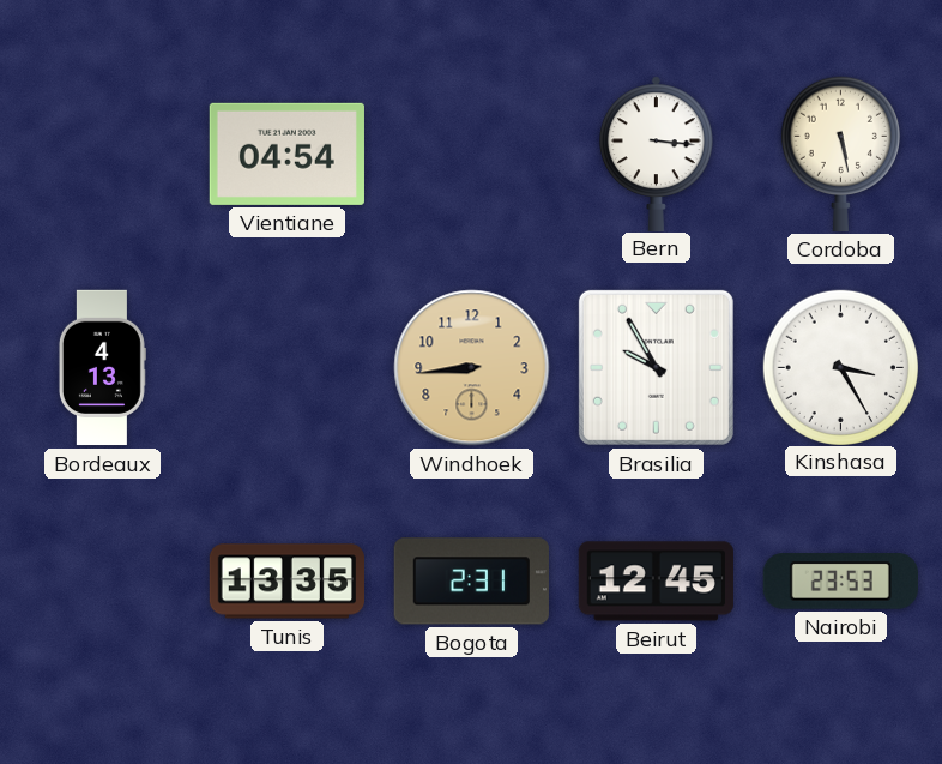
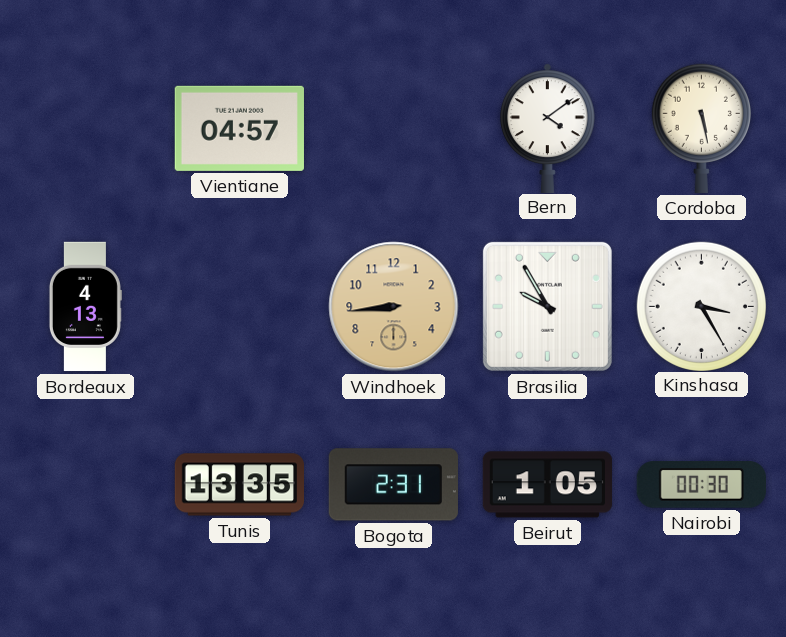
Vientiane: 04:54 -> 04:57
Bern: 3:16 -> 4:09
Beirut: 12:45 -> 1:05
Nairobi: 23:53 -> 00:30
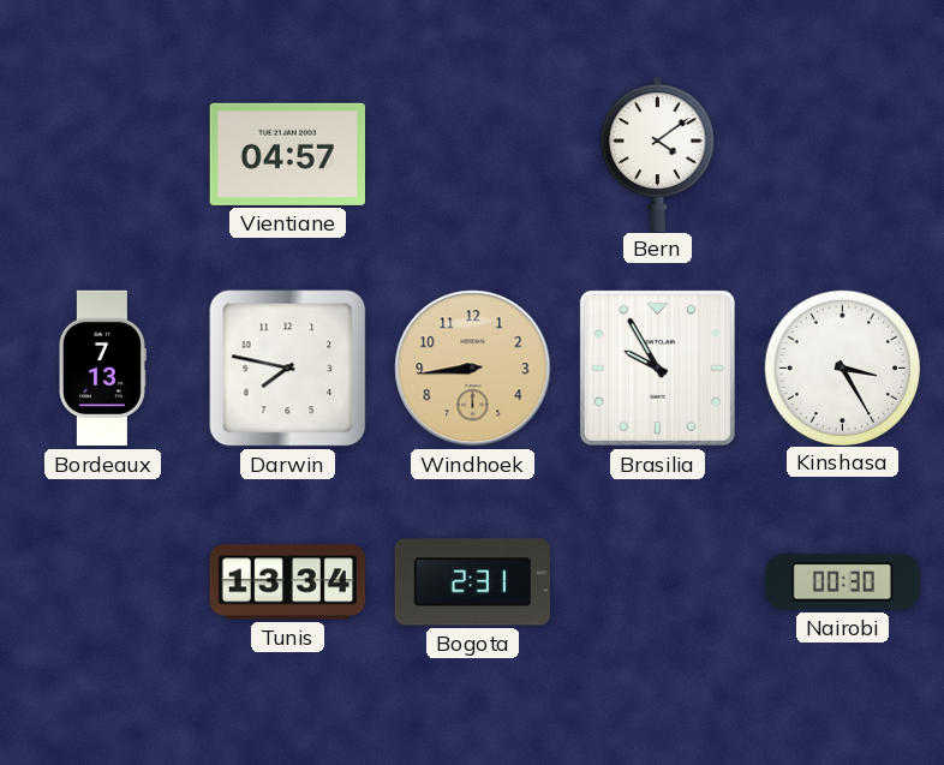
Cordoba: 5:28 -> none
Bordeaux: 4:13 -> 7:13
Darwin: none -> 7:47
Tunis: 13:35 -> 13:34
Beirut: 1:05 -> none
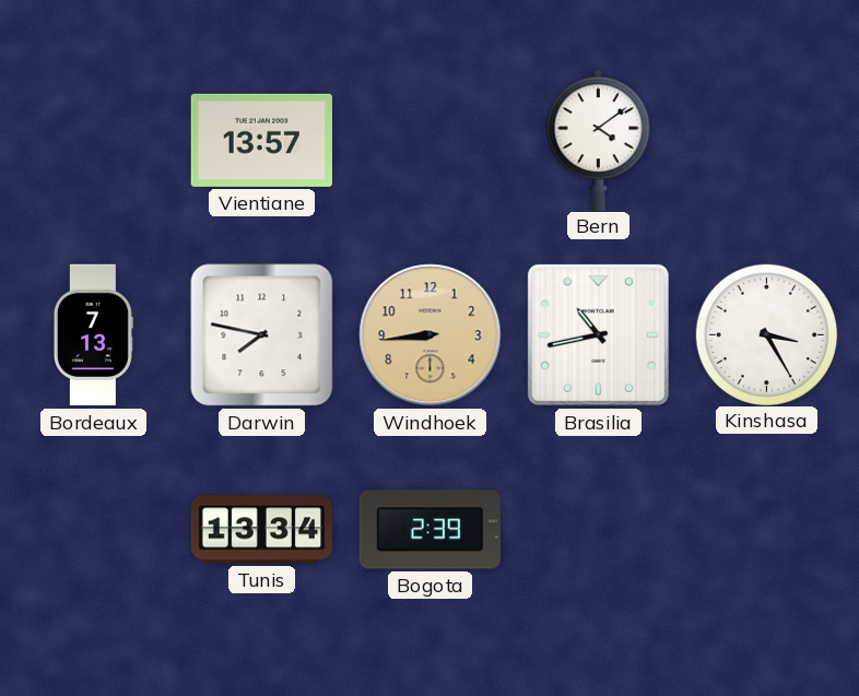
Vientiane: 04:57 -> 13:57
Brasilia: 9:55 -> 10:43
Bogota: 2:31 -> 2:39
Nairobi: 00:30 -> none
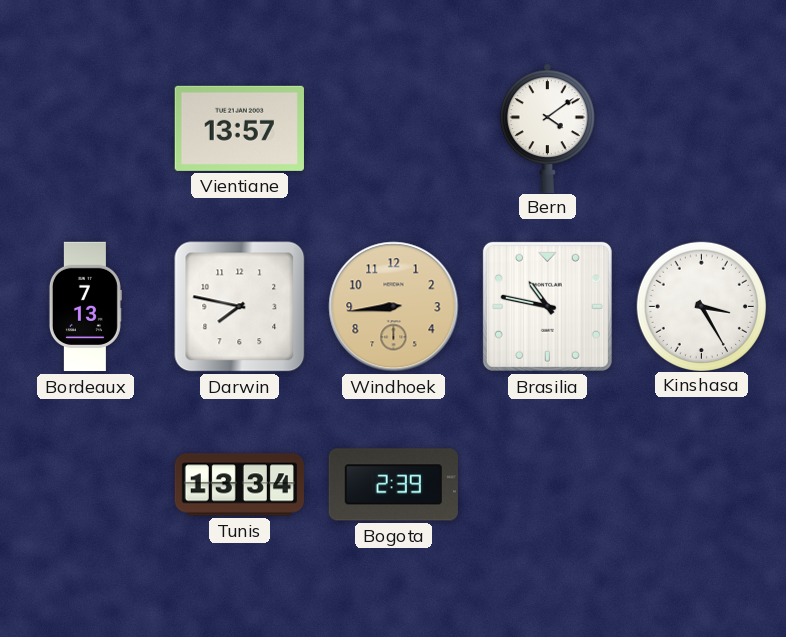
Brasilia: 10:43 -> 10:47
